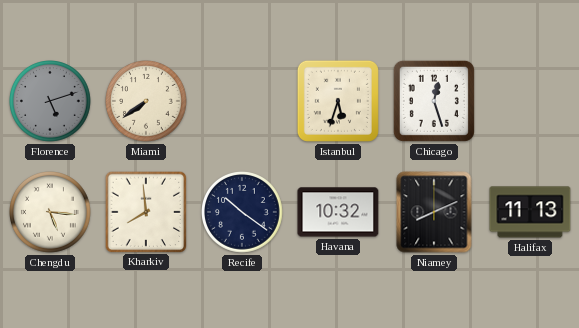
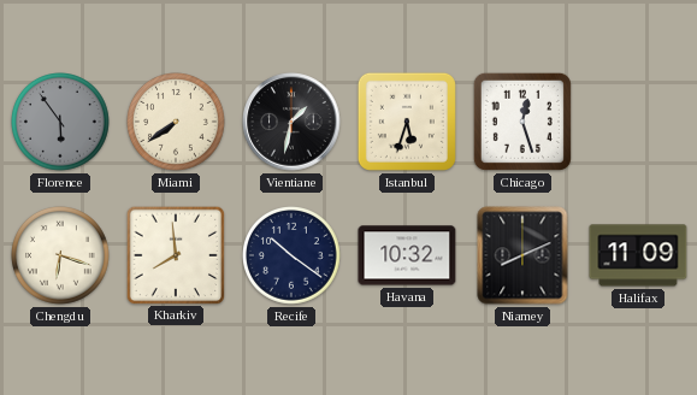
Florence: 5:12 -> 5:54
Vientiane: none -> 1:32
Chengdu: 5:16 -> 6:18
Halifax: 11:13 -> 11:09
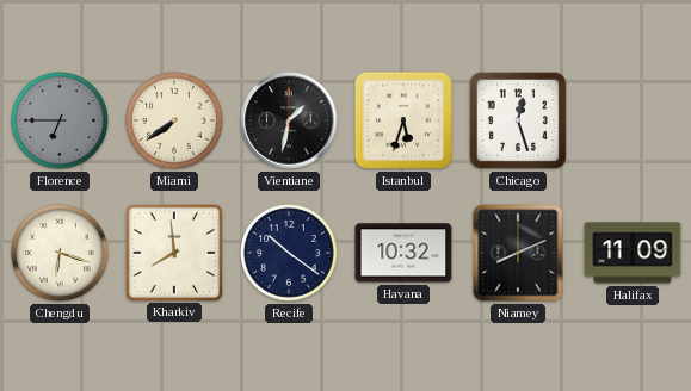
Florence: 5:54 -> 6:45
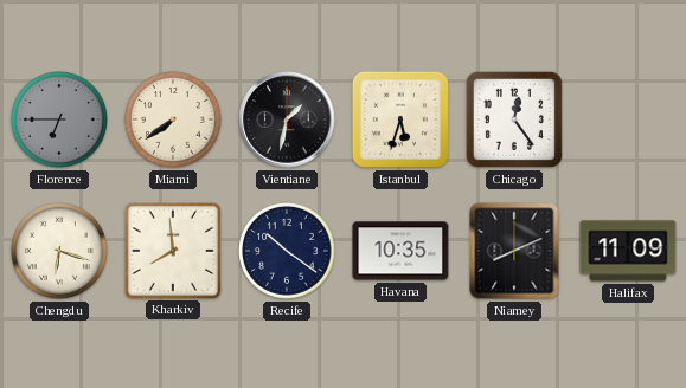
Chicago: 12:27 -> 12:24
Havana: 10:32 -> 10:35
